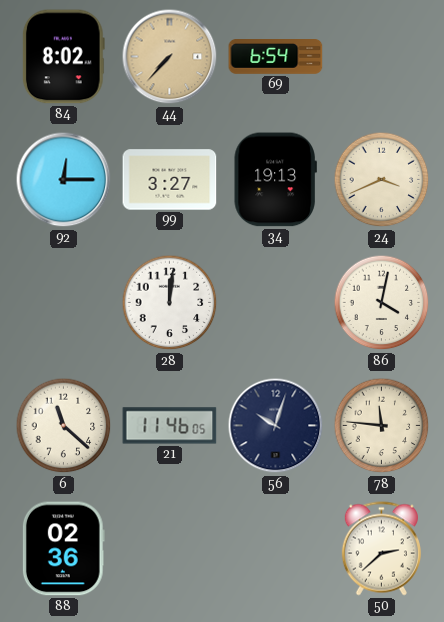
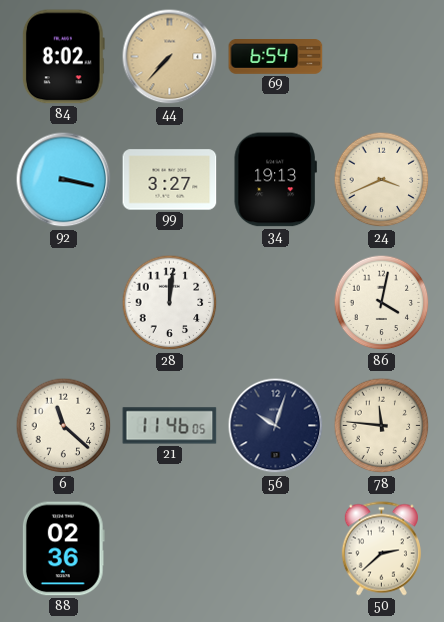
92: 12:15 -> 3:17
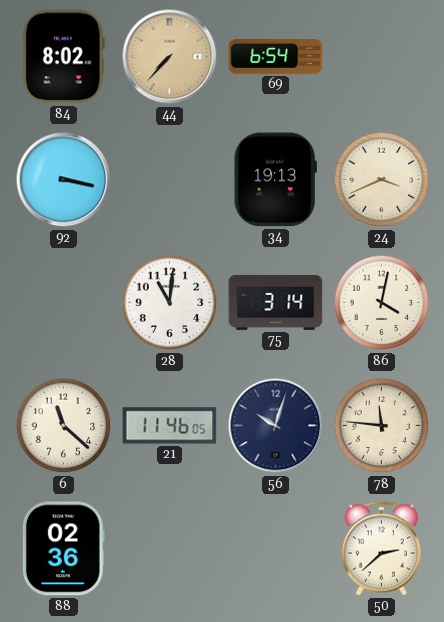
99: 3:27 -> none
28: 12:01 -> 11:01
75: none -> 3:14
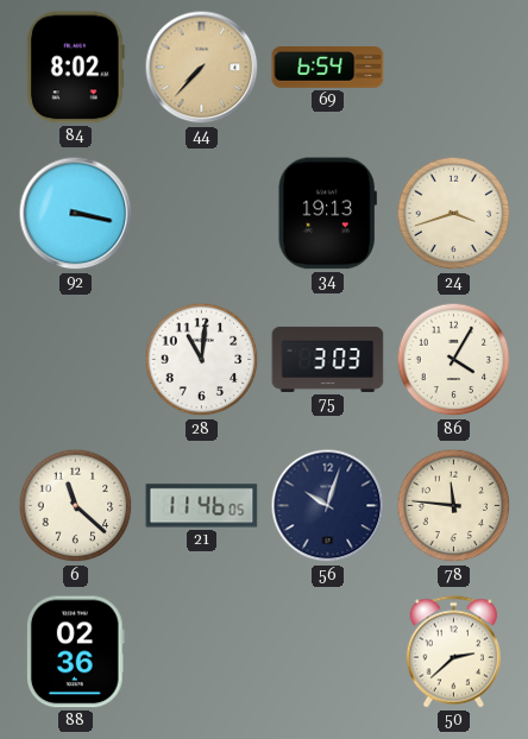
24: 3:41 -> 3:42
75: 3:14 -> 3:03
86: 4:02 -> 4:05
